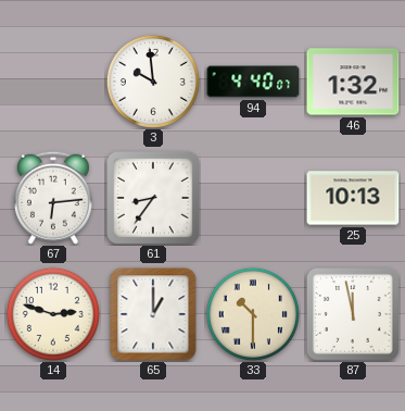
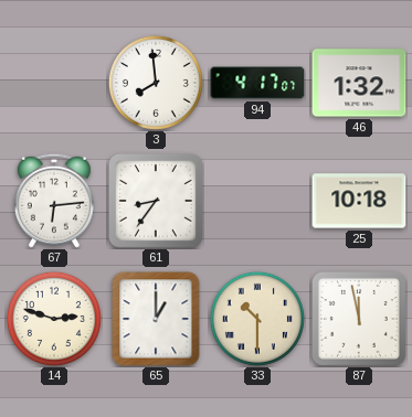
3: 9:59 -> 7:59
94: 4:40 -> 4:17
25: 10:13 -> 10:18
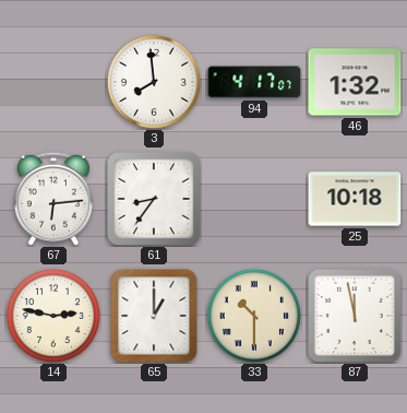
14: 2:48 -> 2:47
